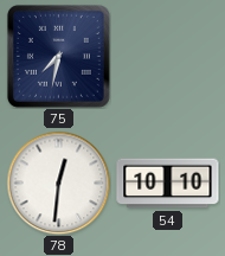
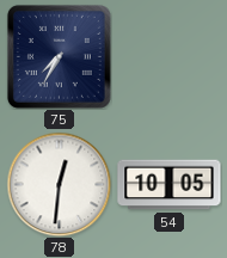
75: 7:32 -> 7:35
54: 10:10 -> 10:05
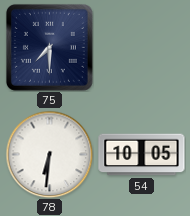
75: 7:35 -> 7:30
78: 12:31 -> 6:31
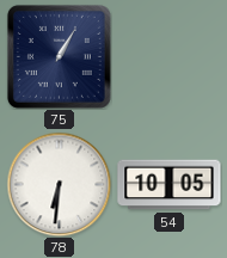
75: 7:30 -> 1:05
